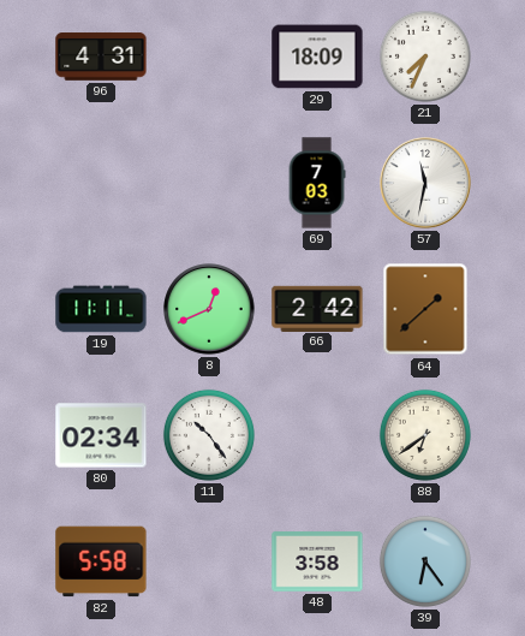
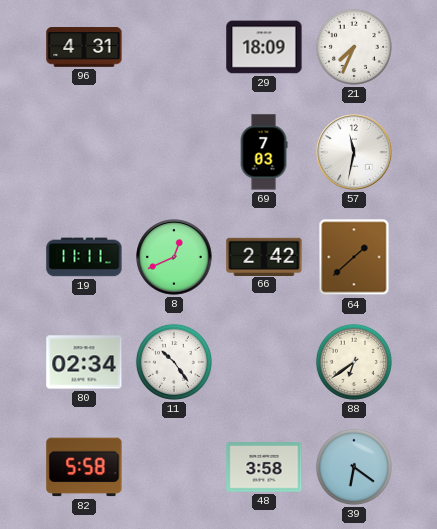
39: 6:24 -> 6:21
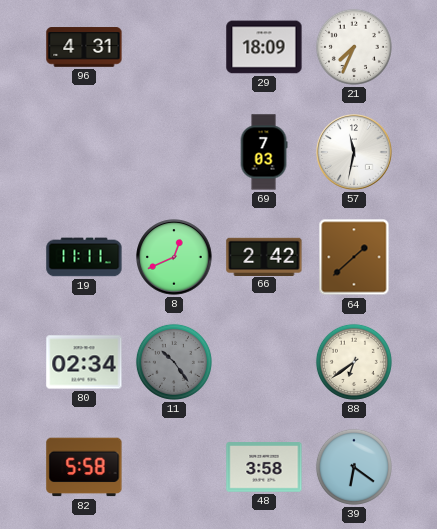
11 dial: white -> grey
